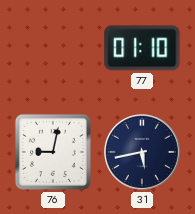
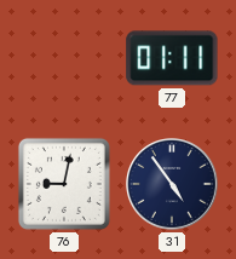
77: 01:10 -> 01:11
31: 5:43 -> 4:54
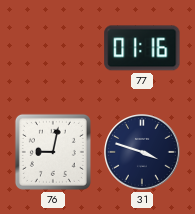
77: 01:11 -> 01:16
31: 4:54 -> 3:48
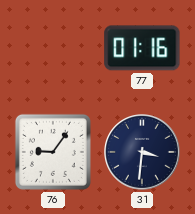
76: 9:02 -> 9:06
31: 3:48 -> 3:31
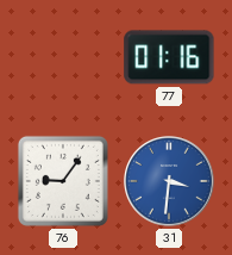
31 dial: navy -> blue
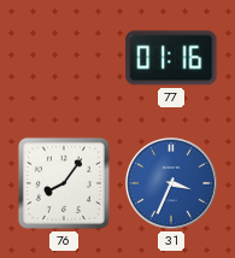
76: 9:06 -> 8:06
31: 3:31 -> 3:34
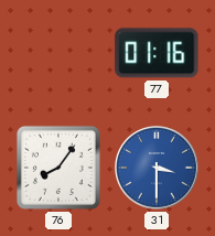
31: 3:34 -> 3:30
